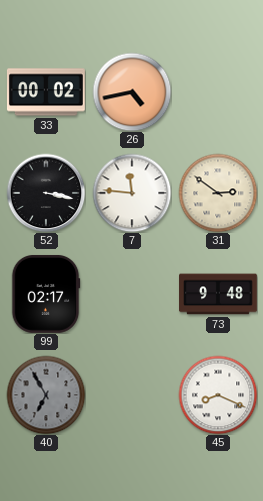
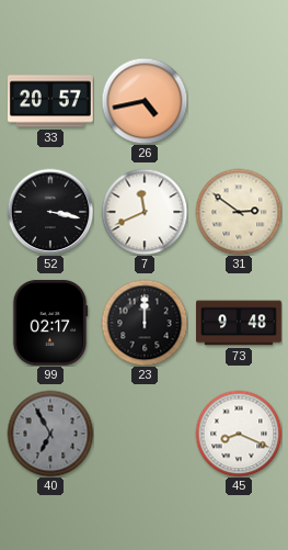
33: 00:02 -> 20:57
7: 11:46 -> 11:41
23: none -> 12:00
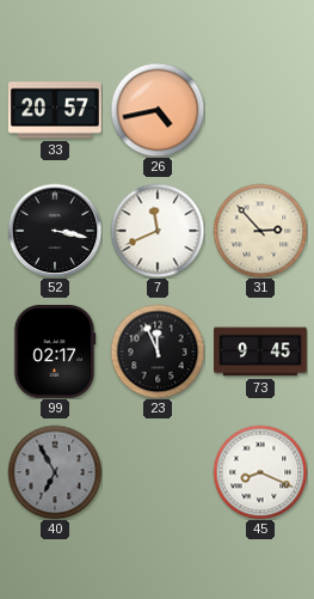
31: 2:51 -> 2:53
23: 12:00 -> 11:56
73: 9:48 -> 9:45
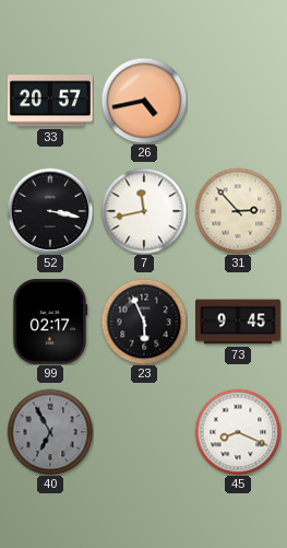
7: 11:41 -> 11:43
23: 11:56 -> 5:56
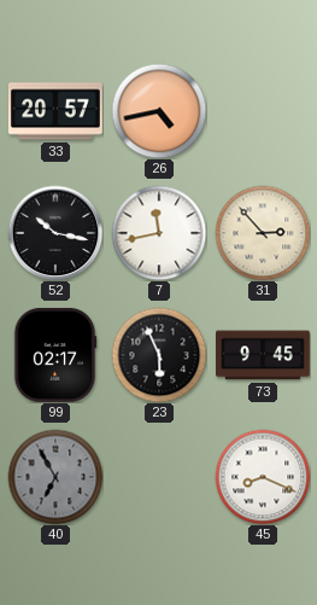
52: 3:17 -> 10:17
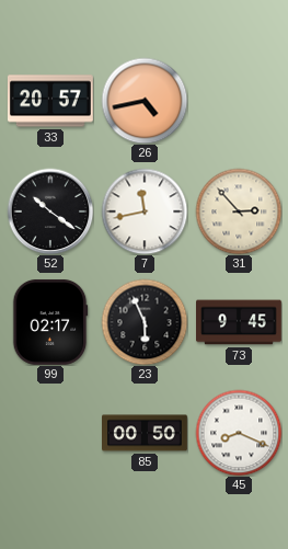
52: 10:17 -> 10:21
40: 6:55 -> none
85: none -> 00:50
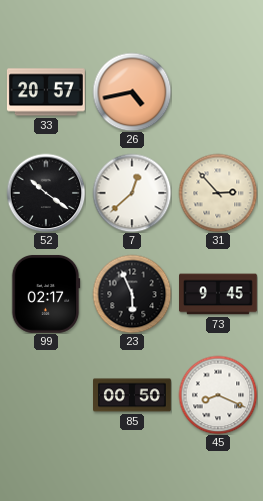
7: 11:43 -> 12:38
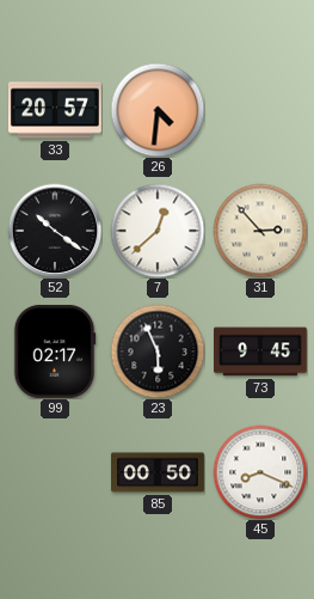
26: 4:43 -> 4:31
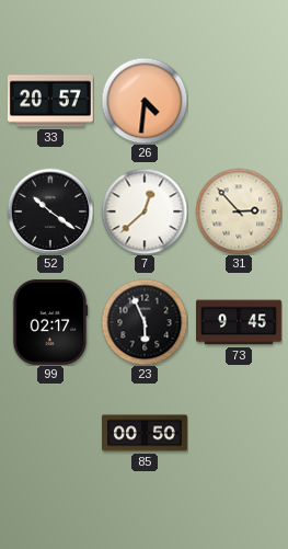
45: 8:19 -> none
